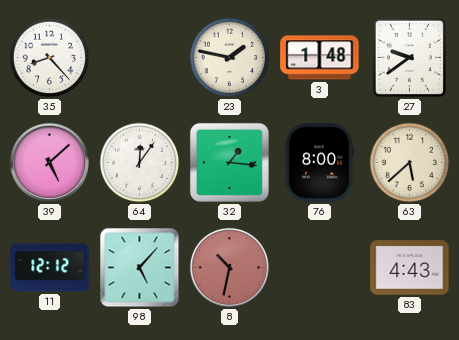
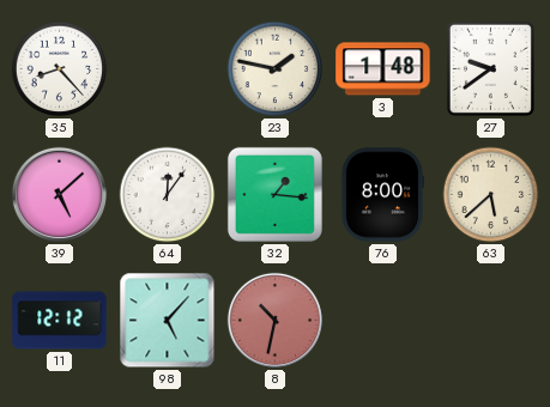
83: 4:43 -> none
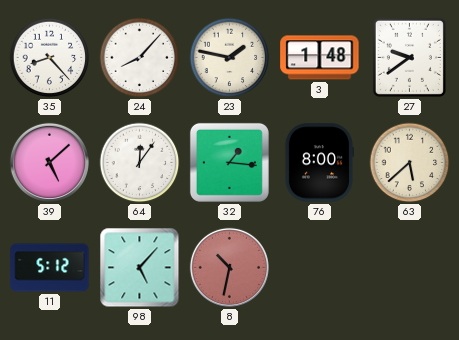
24: none -> 8:07
11: 12:12 -> 5:12
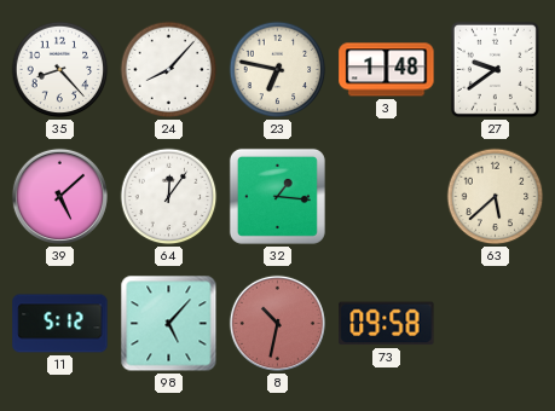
23: 1:47 -> 6:47
76: 8:00 -> none
73: none -> 09:58
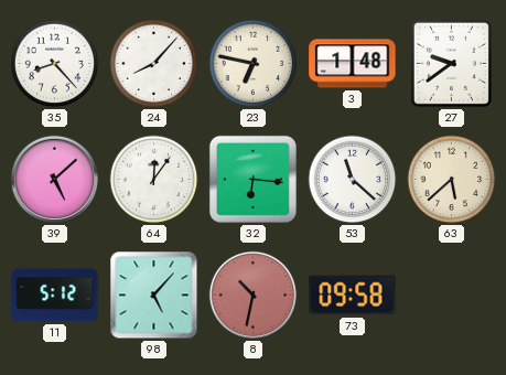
32: 1:16 -> 6:16
53: none -> 11:22
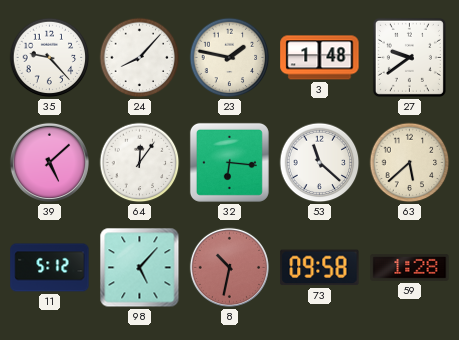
35: 8:23 -> 9:23
23: 6:47 -> 1:47
59: none -> 1:28
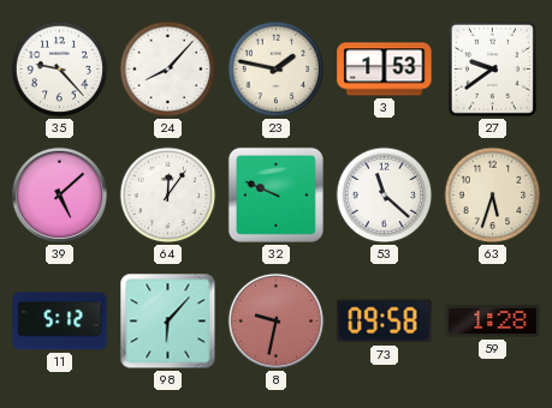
3: 1:48 -> 1:53
32: 6:16 -> 9:49
63: 5:38 -> 5:33
98: 5:07 -> 6:07
8: 10:32 -> 9:32
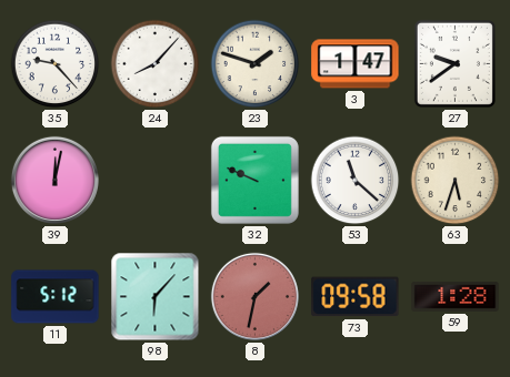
23: 1:47 -> 1:48
3: 1:53 -> 1:47
39: 5:08 -> 12:02
64: 12:06 -> none
8: 9:32 -> 1:32
